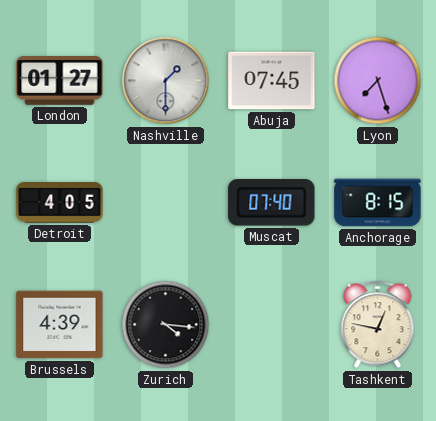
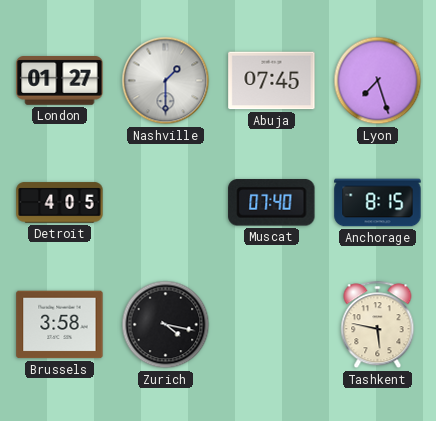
Brussels: 4:39 -> 3:58
Zurich: 4:16 -> 4:17
Tashkent: 12:47 -> 5:47
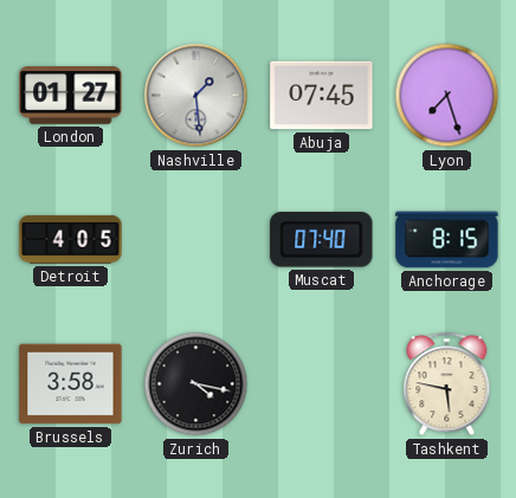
Nashville: 1:30 -> 1:29
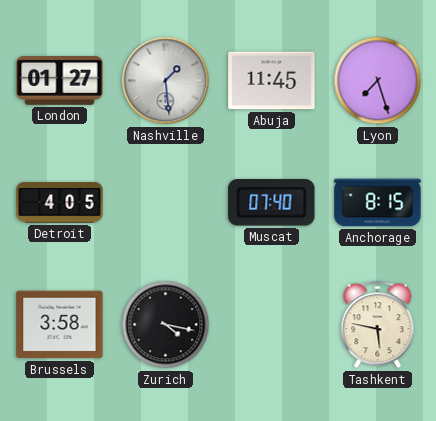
Abuja: 07:45 -> 11:45
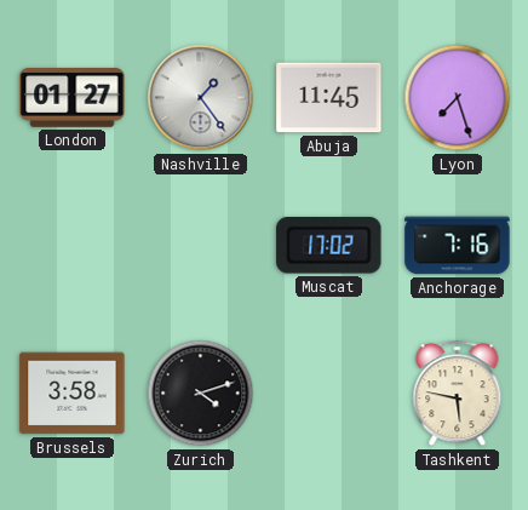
Nashville: 1:29 -> 1:24
Detroit: 4:05 -> none
Muscat: 07:40 -> 17:02
Anchorage: 8:15 -> 7:16
Zurich: 4:17 -> 4:12
